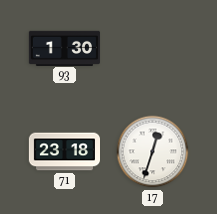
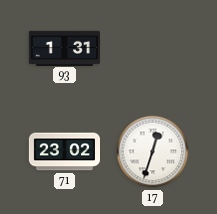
93: 1:30 -> 1:31
71: 23:18 -> 23:02
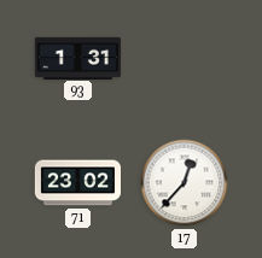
17: 12:33 -> 12:37
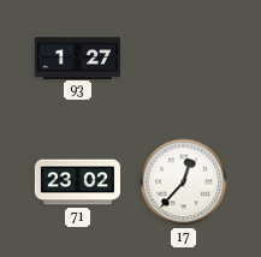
93: 1:31 -> 1:27
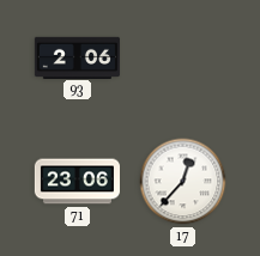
93: 1:27 -> 2:06
71: 23:02 -> 23:06
